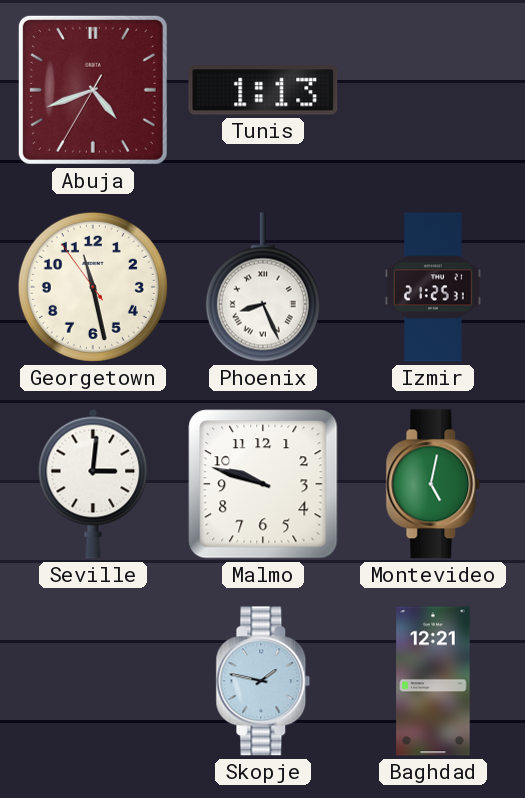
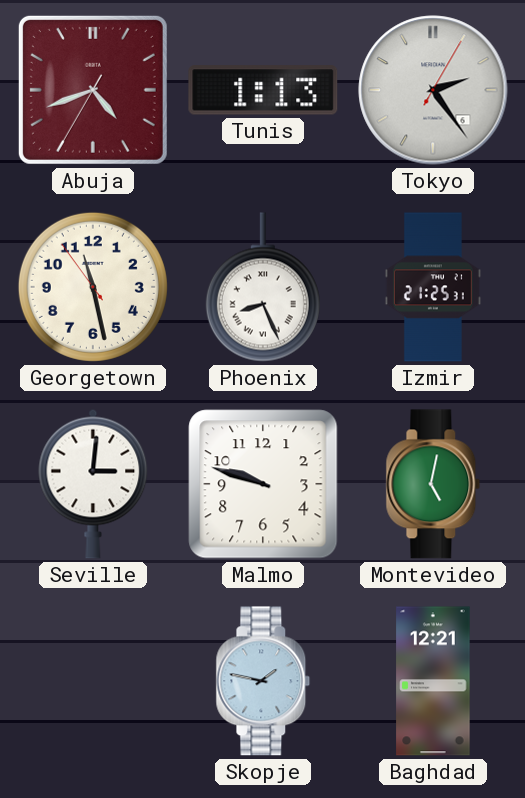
Tokyo: none -> 2:24
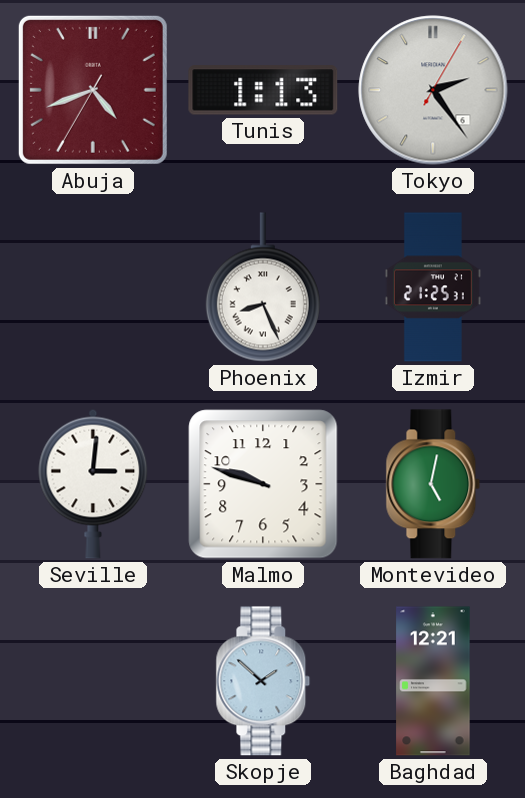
Georgetown: 11:27 -> none
Skopje: 1:47 -> 1:52
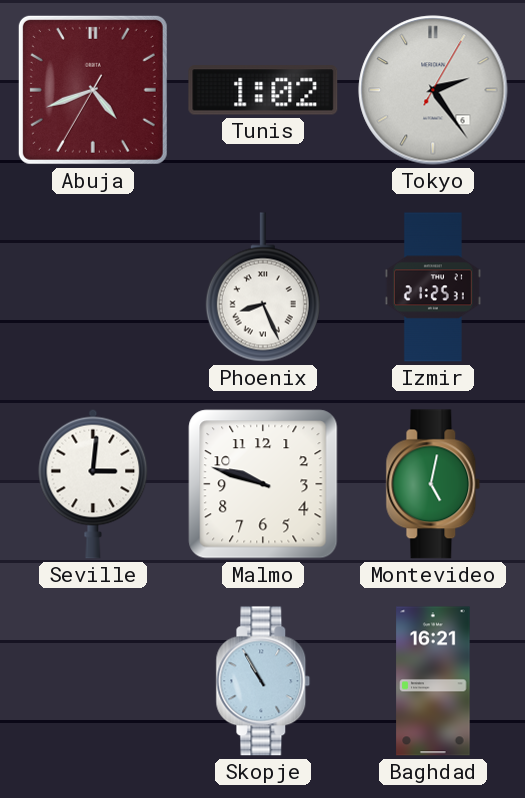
Tunis: 1:13 -> 1:02
Skopje: 1:52 -> 10:55
Baghdad: 12:21 -> 16:21
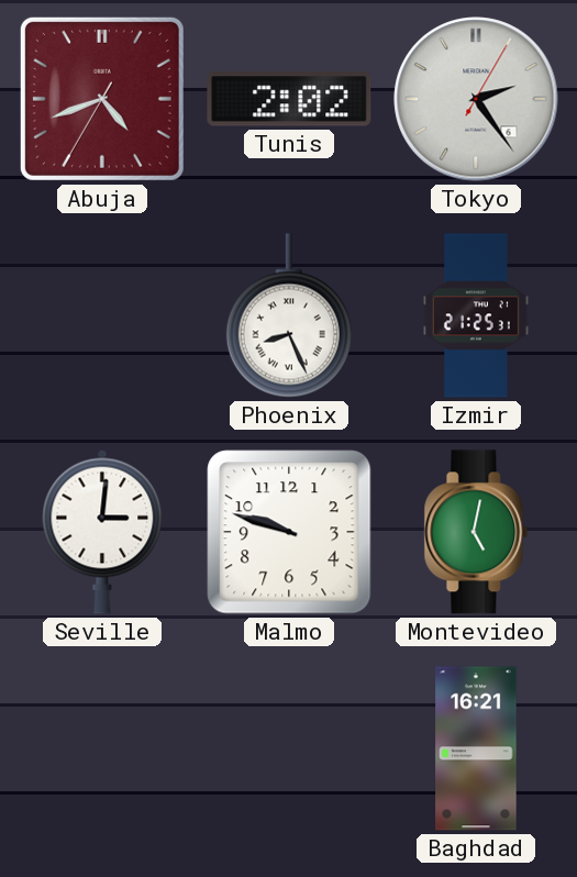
Tunis: 1:02 -> 2:02
Skopje: 10:55 -> none
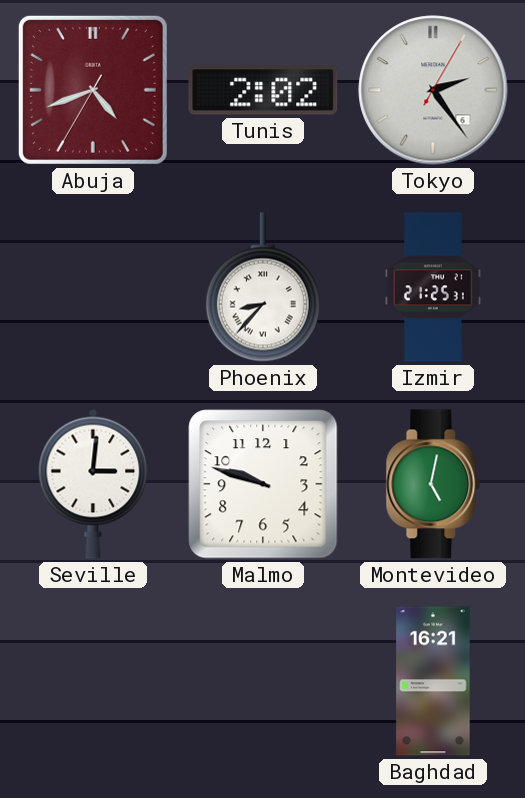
Phoenix: 8:26 -> 8:37
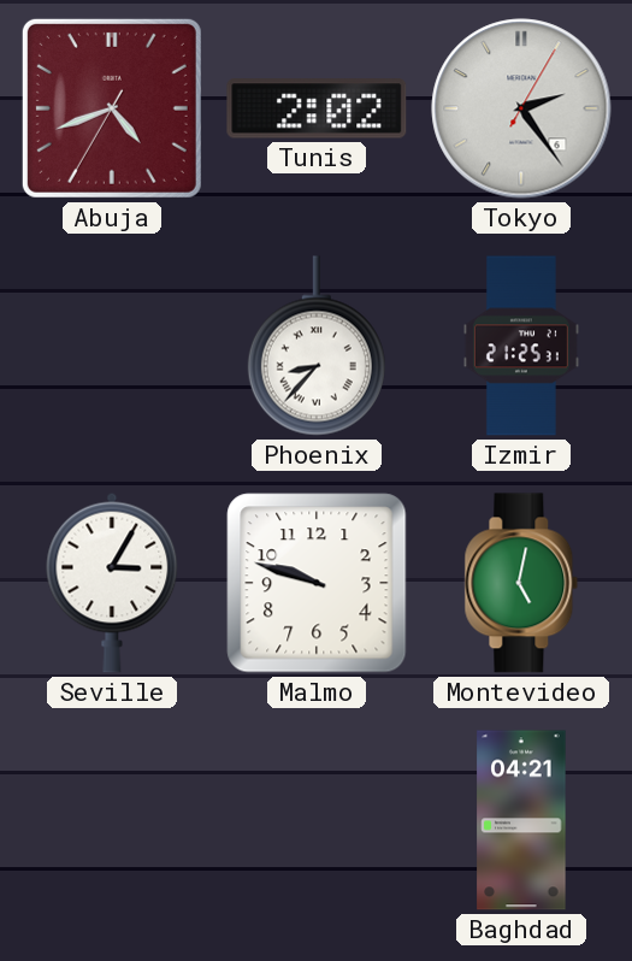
Seville: 3:01 -> 3:05
Baghdad: 16:21 -> 04:21
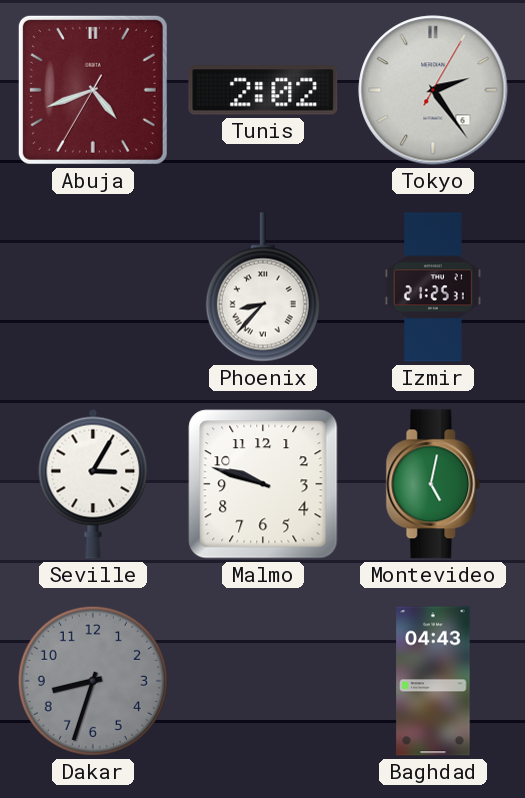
Dakar: none -> 8:33
Baghdad: 04:21 -> 04:43
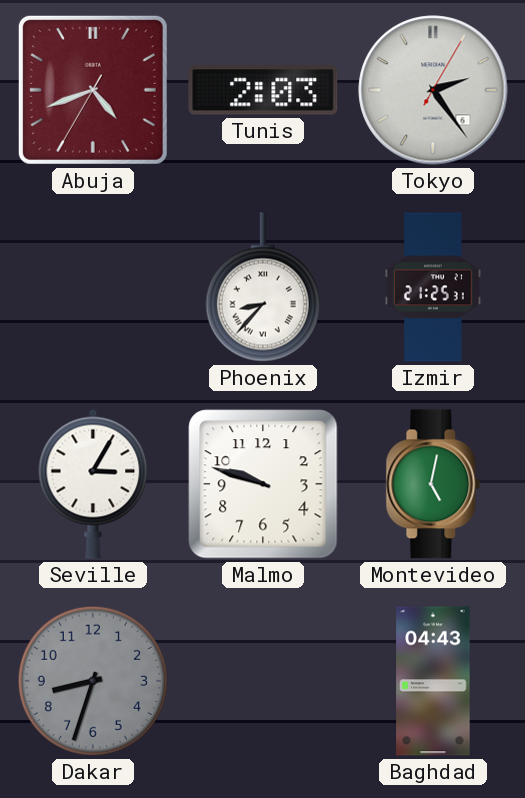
Tunis: 2:02 -> 2:03
